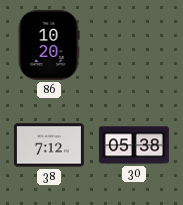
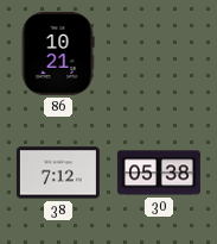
86: 10:20 -> 10:21
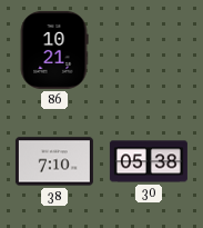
38: 7:12 -> 7:10
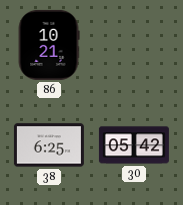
38: 7:10 -> 6:25
30: 05:38 -> 05:42
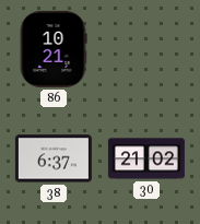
38: 6:25 -> 6:37
30: 05:42 -> 21:02
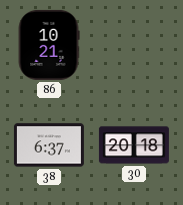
30: 21:02 -> 20:18
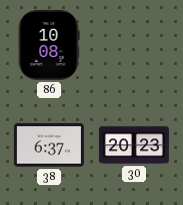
86: 10:21 -> 10:08
30: 20:18 -> 20:23
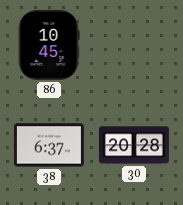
86: 10:08 -> 10:45
30: 20:23 -> 20:28
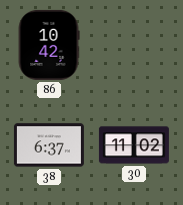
86: 10:45 -> 10:42
30: 20:28 -> 11:02
